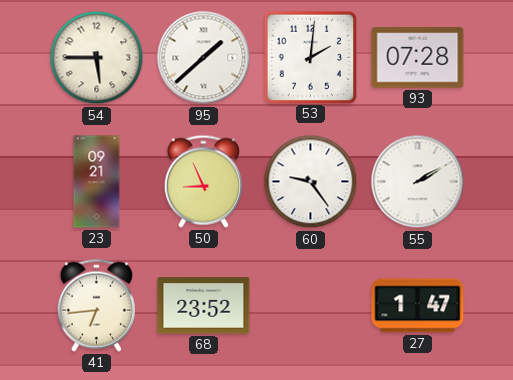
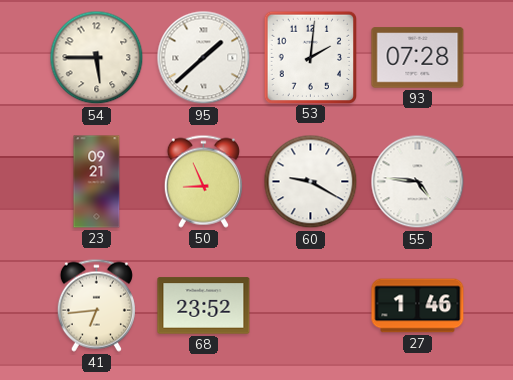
60: 9:24 -> 9:20
55: 2:10 -> 4:46
27: 1:47 -> 1:46
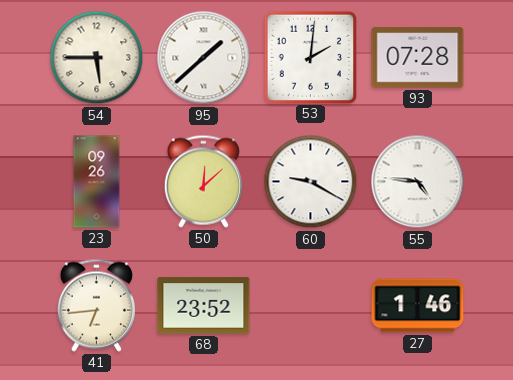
23: 09:21 -> 09:26
50: 8:56 -> 12:08
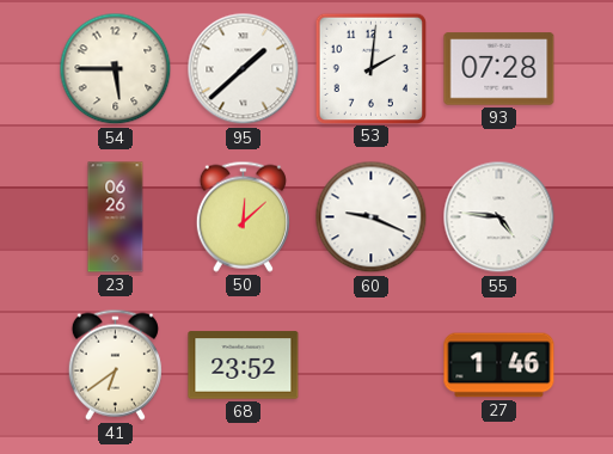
23: 09:26 -> 06:26
60: 9:20 -> 9:19
41: 6:44 -> 6:39
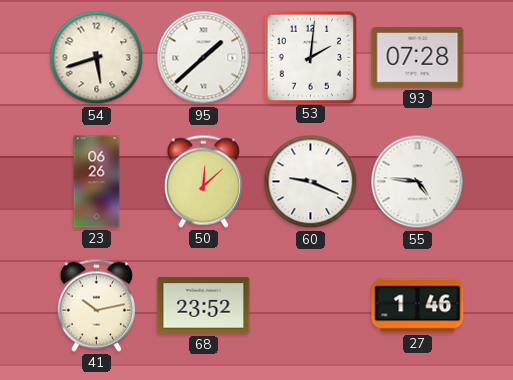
54: 5:45 -> 5:42
41: 6:39 -> 10:13
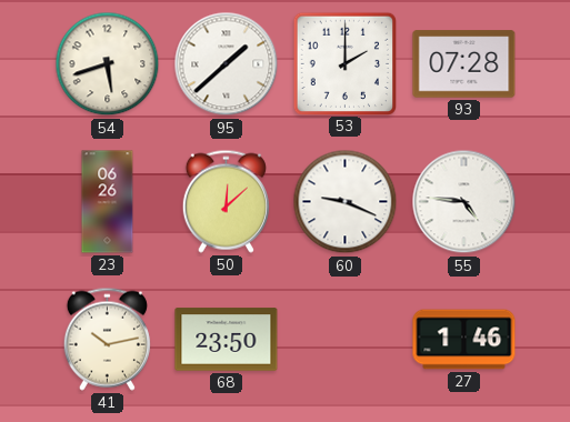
53: 2:01 -> 2:00
68: 23:52 -> 23:50
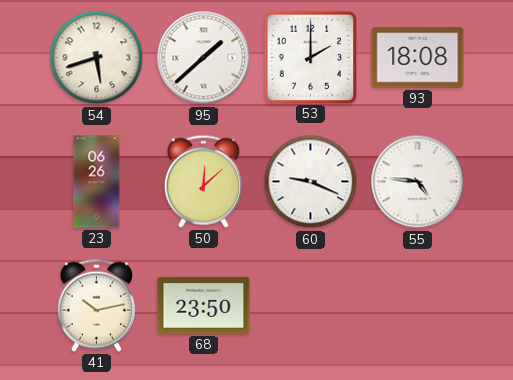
93: 07:28 -> 18:08
27: 1:46 -> none
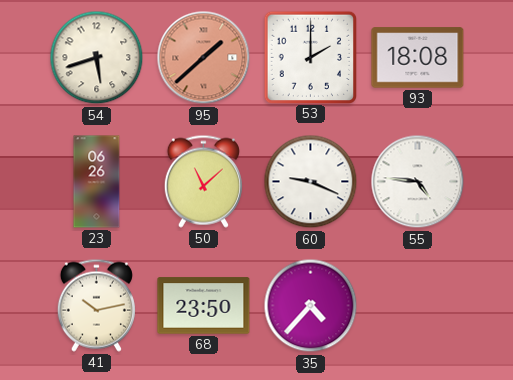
95 dial: white -> salmon
50: 12:08 -> 11:08
35: none -> 4:37
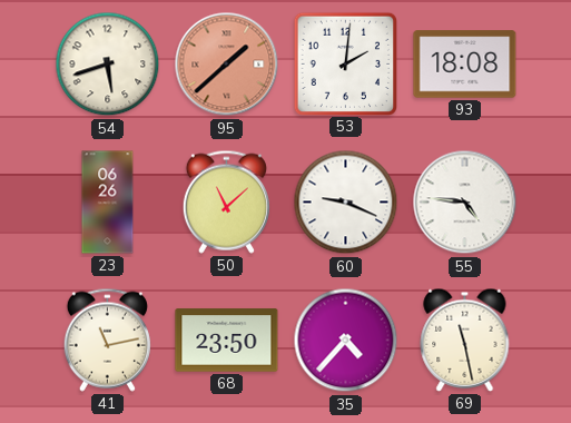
53: 2:00 -> 2:01
41: 10:13 -> 11:13
69: none -> 11:28
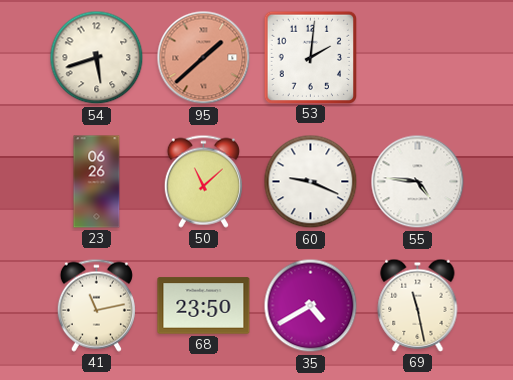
93: 18:08 -> none
35: 4:37 -> 4:40
